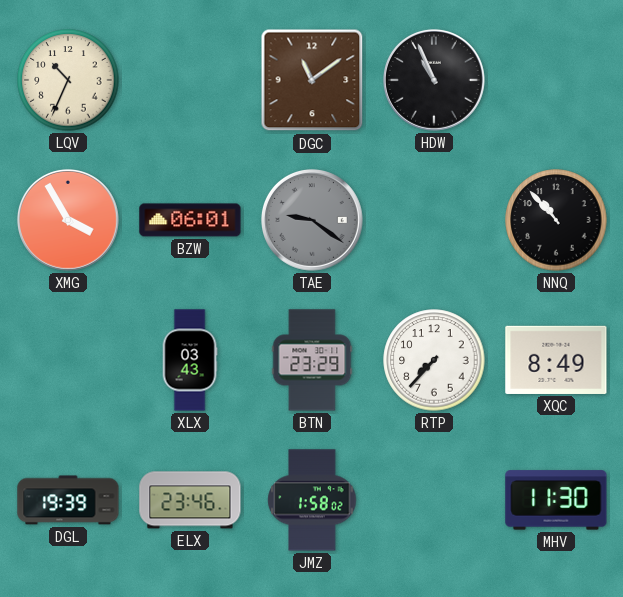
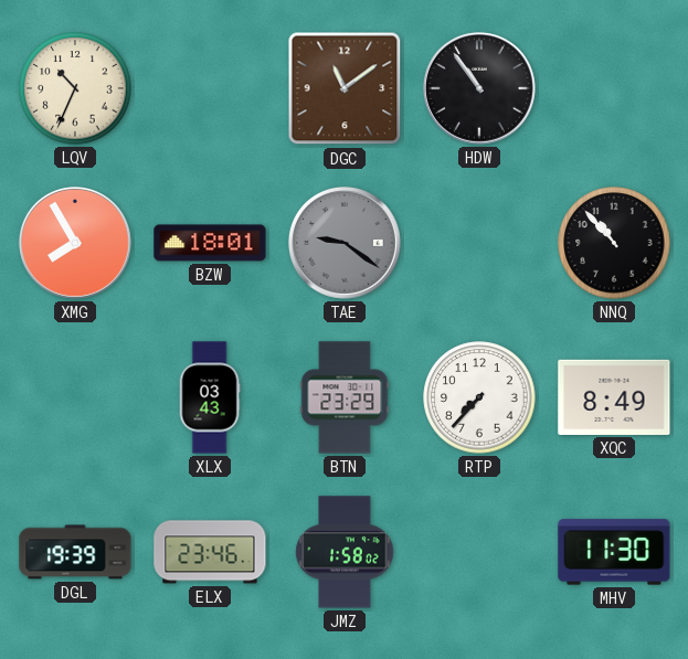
HDW: 10:56 -> 10:54
XMG: 3:55 -> 7:55
BZW: 06:01 -> 18:01
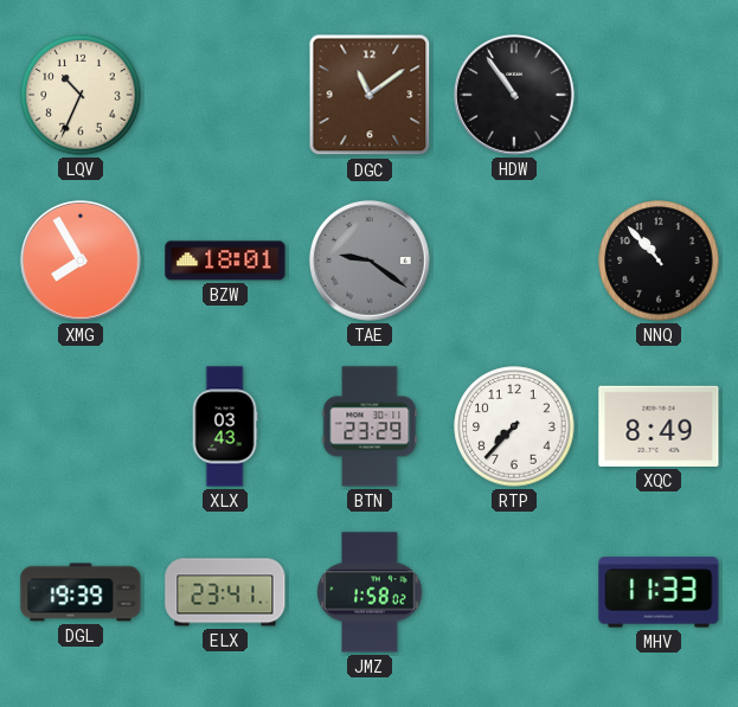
ELX: 23:46 -> 23:41
MHV: 11:30 -> 11:33
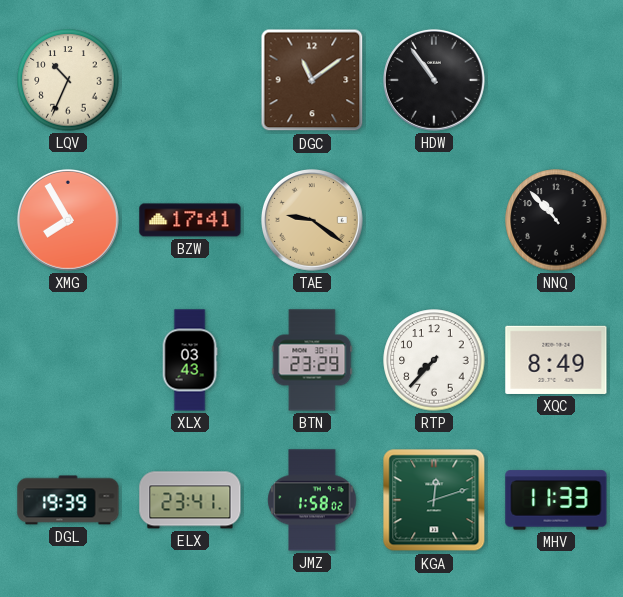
BZW: 18:01 -> 17:41
TAE dial: grey -> champagne
KGA: none -> 12:12
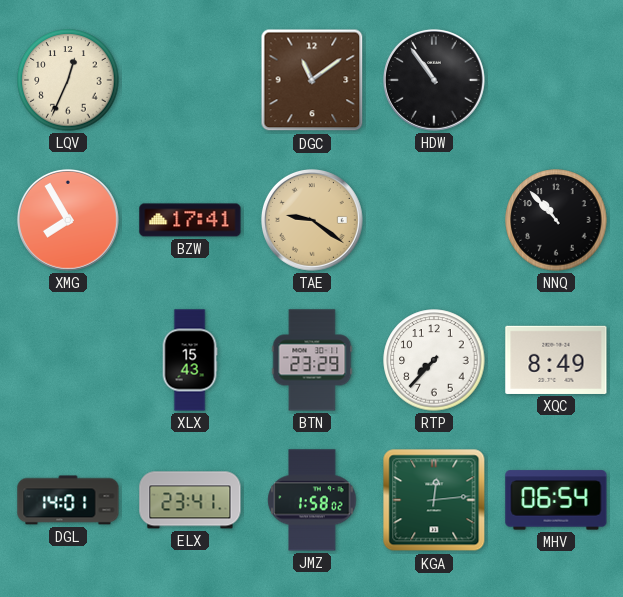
LQV: 10:34 -> 12:34
XLX: 03:43 -> 15:43
DGL: 19:39 -> 14:01
KGA: 12:12 -> 12:14
MHV: 11:33 -> 06:54
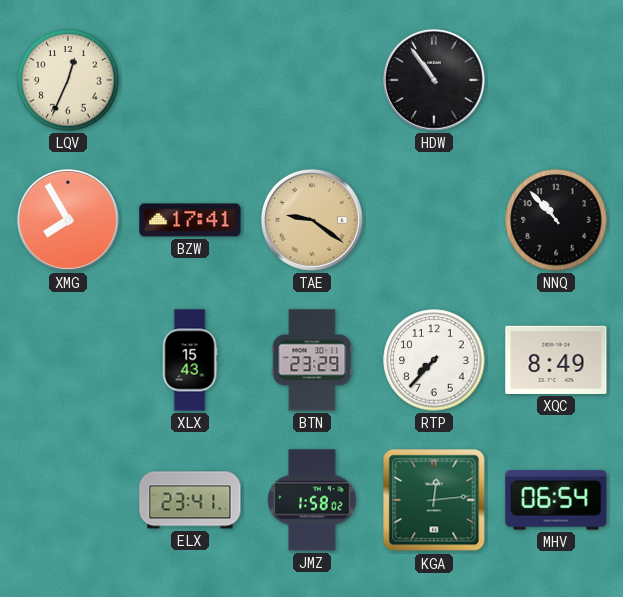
DGC: 11:09 -> none
DGL: 14:01 -> none
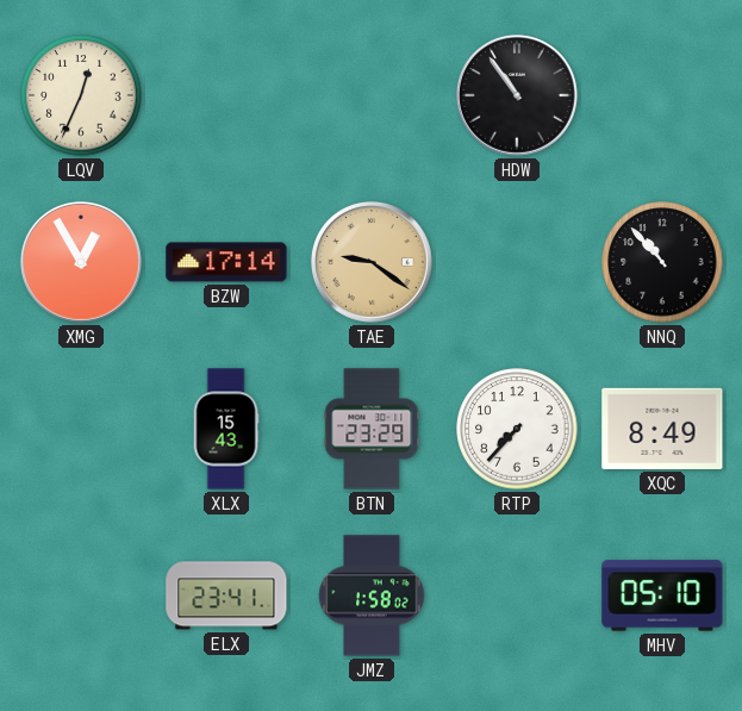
XMG: 7:55 -> 12:55
BZW: 17:41 -> 17:14
KGA: 12:14 -> none
MHV: 06:54 -> 05:10
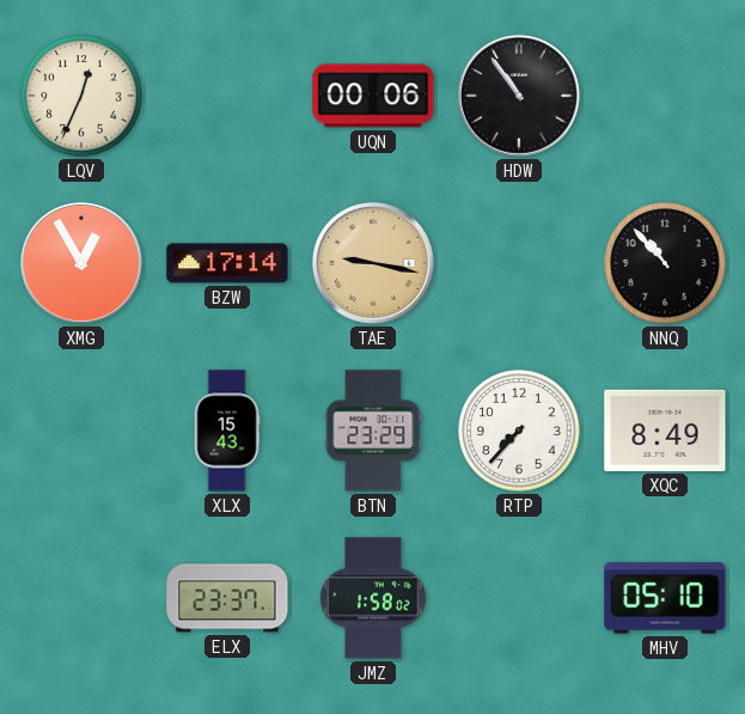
UQN: none -> 00:06
TAE: 9:21 -> 9:17
ELX: 23:41 -> 23:37
